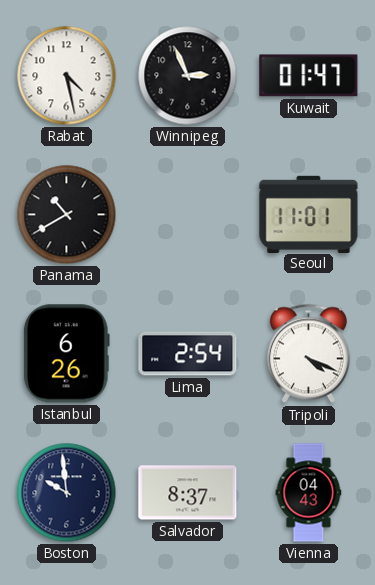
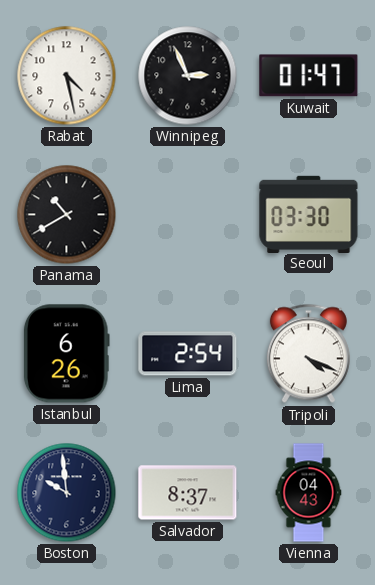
Seoul: 11:01 -> 03:30
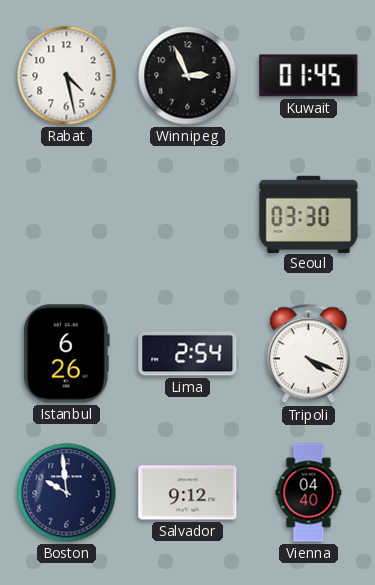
Kuwait: 01:47 -> 01:45
Panama: 10:40 -> none
Salvador: 8:37 -> 9:12
Vienna: 04:43 -> 04:40
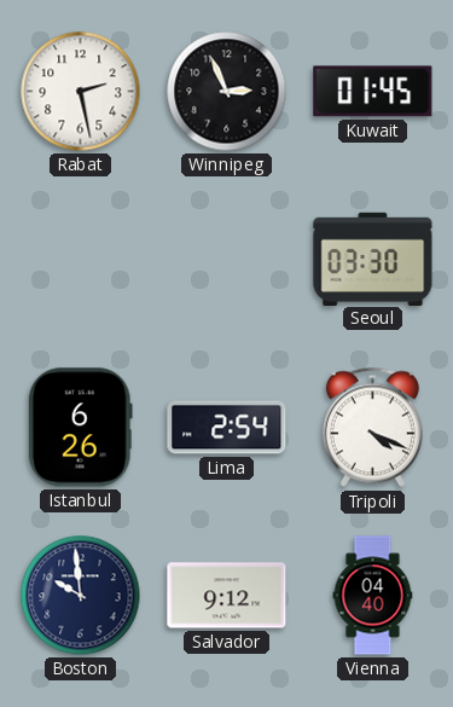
Rabat: 4:28 -> 2:28
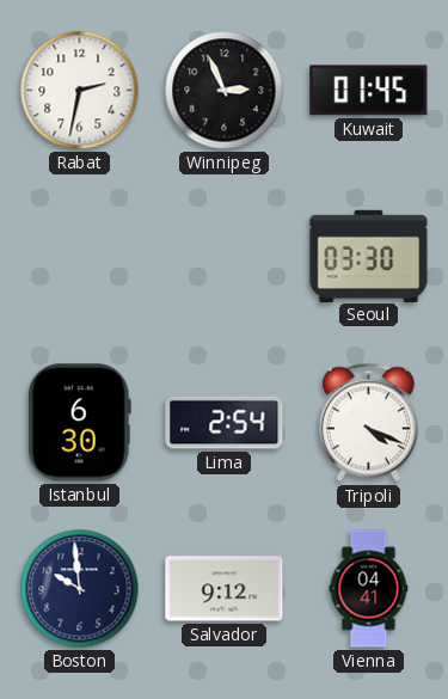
Rabat: 2:28 -> 2:32
Istanbul: 6:26 -> 6:30
Vienna: 04:40 -> 04:41
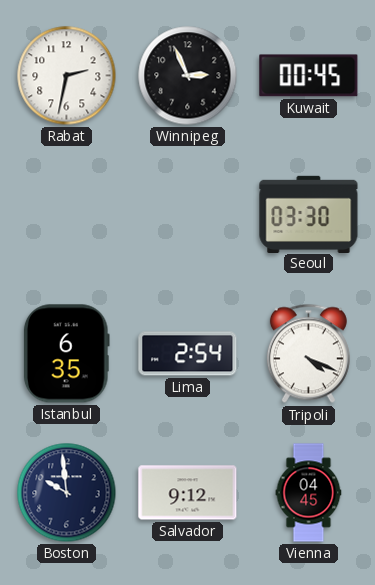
Kuwait: 01:45 -> 00:45
Istanbul: 6:30 -> 6:35
Vienna: 04:41 -> 04:45
